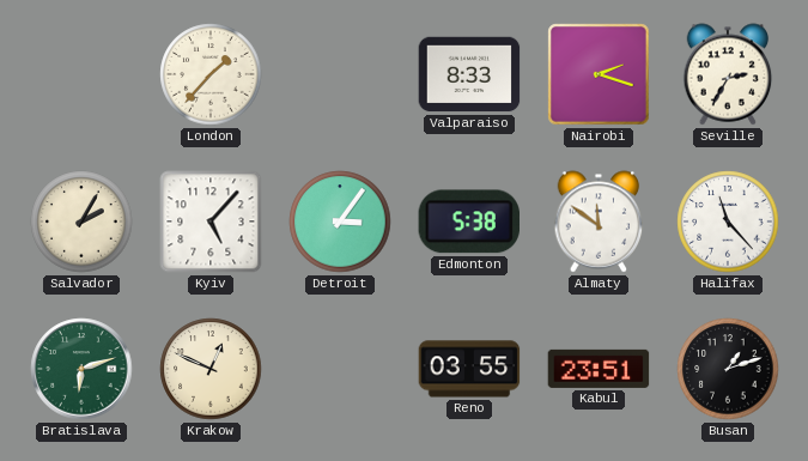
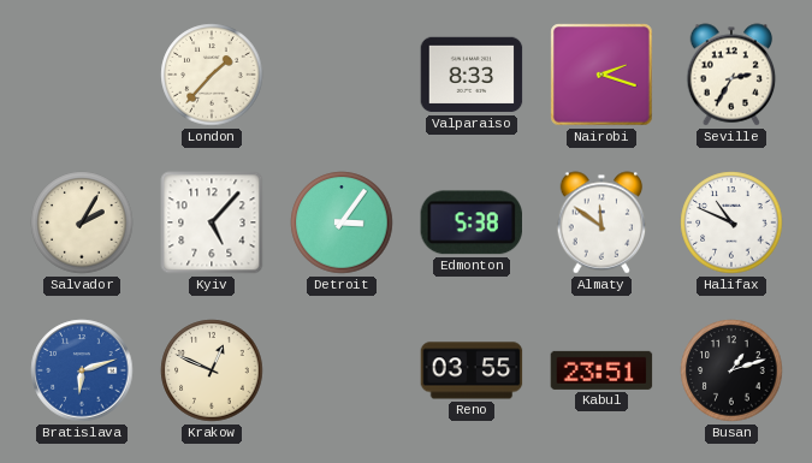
Halifax: 11:23 -> 10:49
Bratislava dial: green -> blue
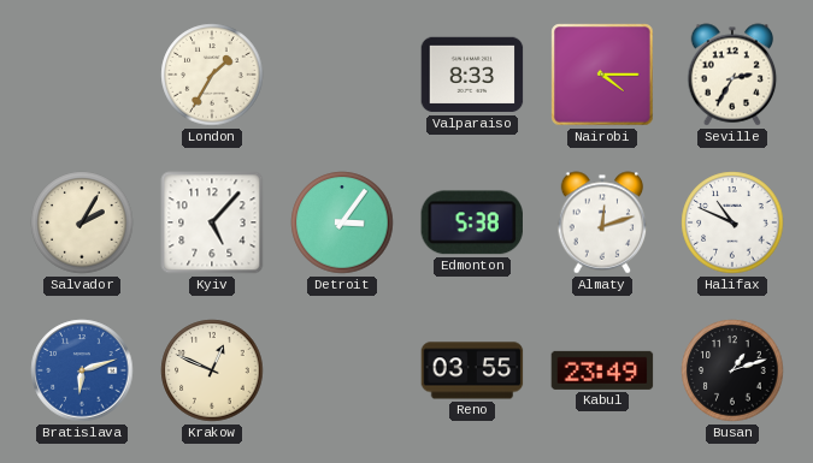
London: 1:37 -> 1:35
Nairobi: 2:18 -> 4:15
Almaty: 11:51 -> 12:12
Kabul: 23:51 -> 23:49
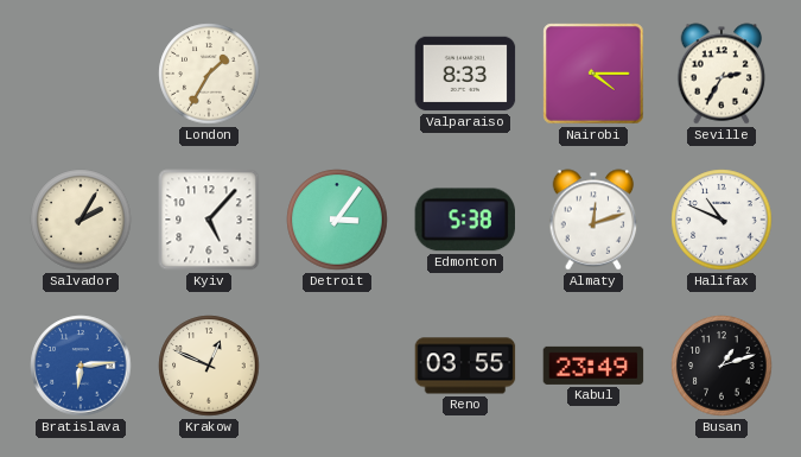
Bratislava: 6:12 -> 6:14
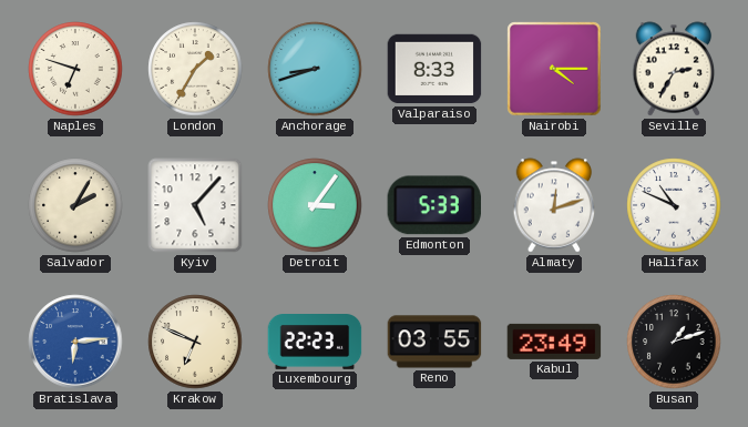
Naples: none -> 6:48
Anchorage: none -> 8:42
Edmonton: 5:38 -> 5:33
Krakow: 12:49 -> 6:49
Luxembourg: none -> 22:23
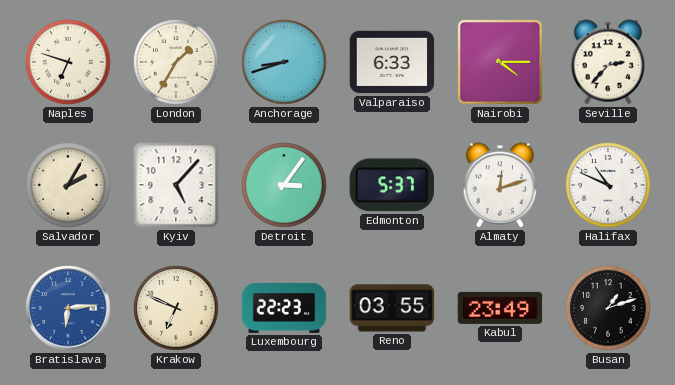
Valparaiso: 8:33 -> 6:33
Seville: 2:35 -> 2:37
Edmonton: 5:33 -> 5:37
